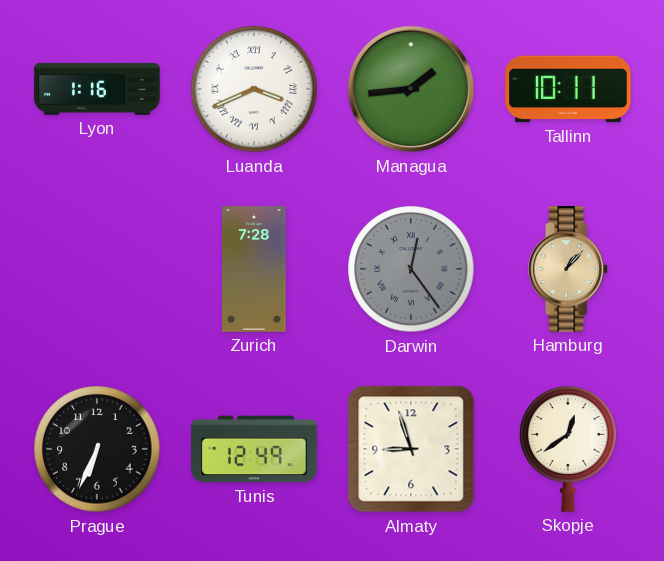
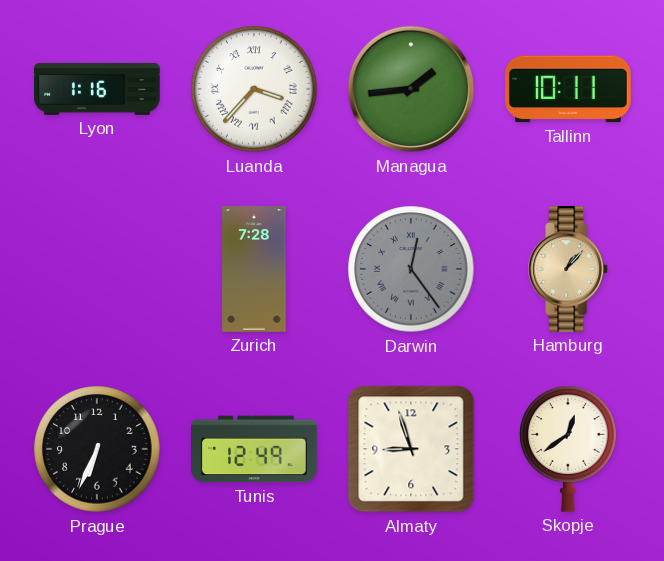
Luanda: 3:41 -> 3:37
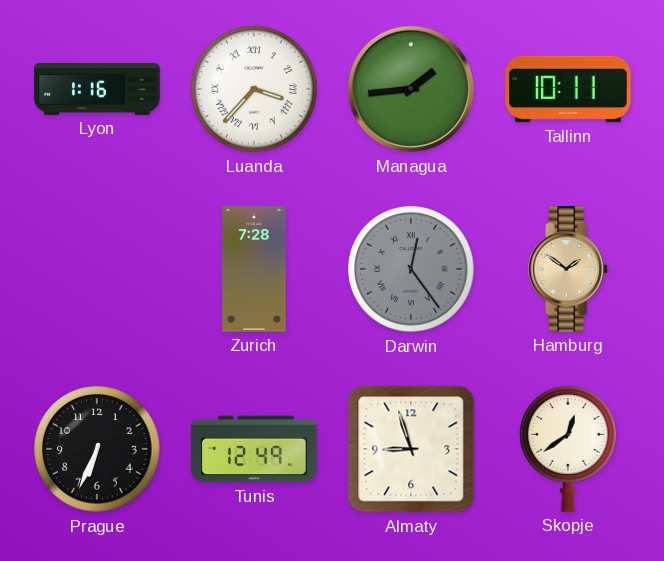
Hamburg: 1:07 -> 1:51
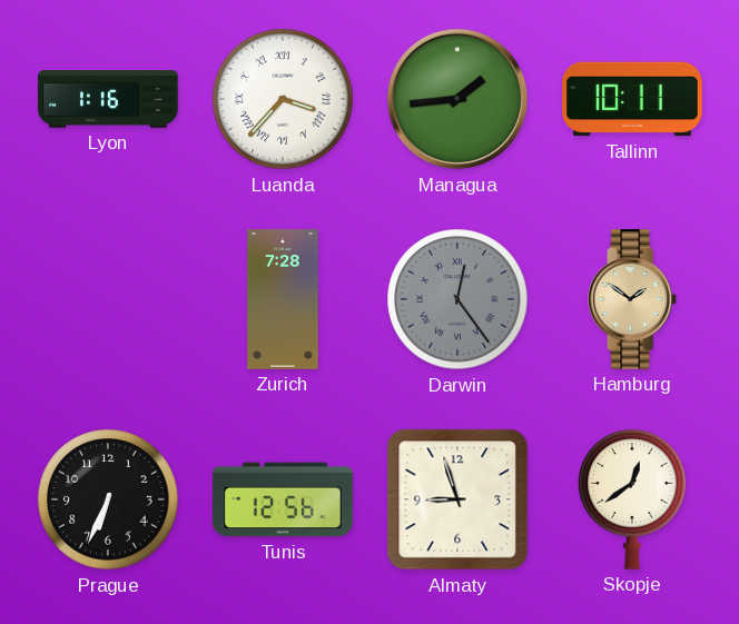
Tunis: 12:49 -> 12:56
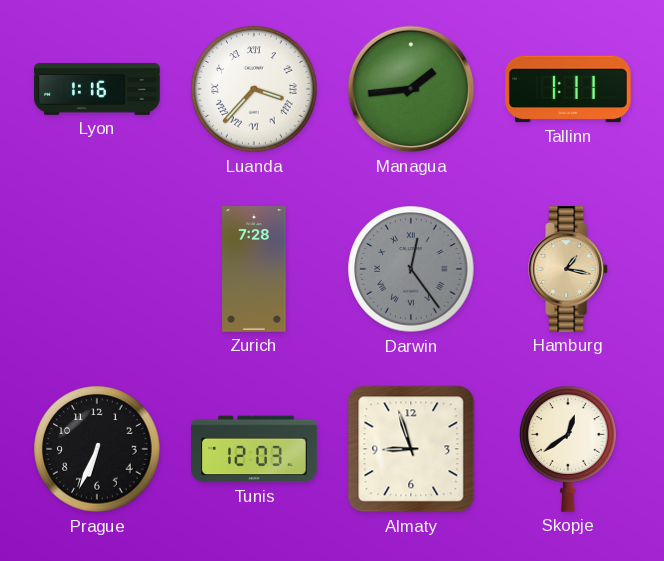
Tallinn: 10:11 -> 1:11
Hamburg: 1:51 -> 1:17
Tunis: 12:56 -> 12:03
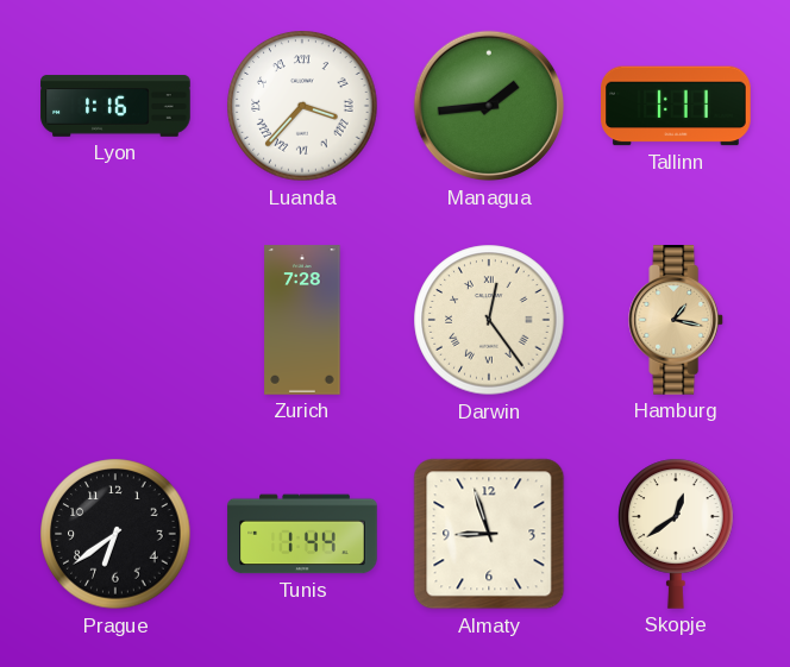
Darwin dial: grey -> cream
Prague: 6:34 -> 6:39
Tunis: 12:03 -> 1:44
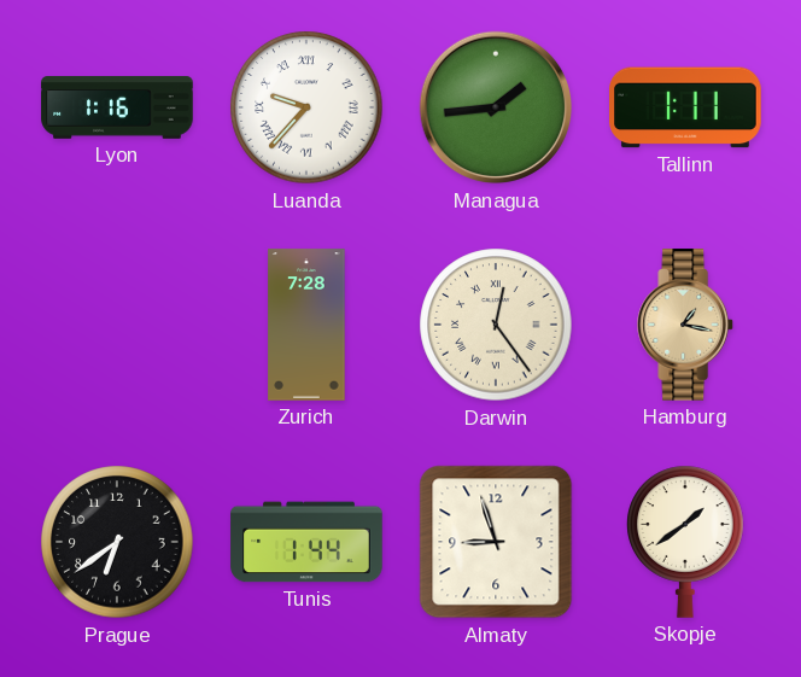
Luanda: 3:37 -> 9:37
Skopje: 12:39 -> 1:39
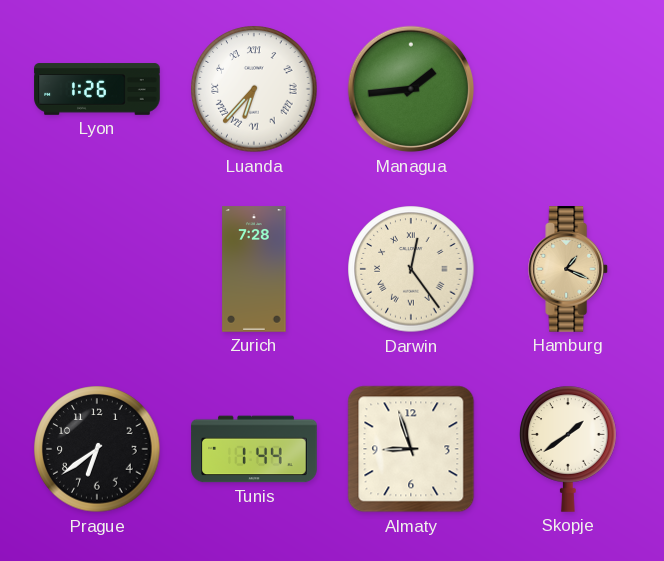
Lyon: 1:16 -> 1:26
Luanda: 9:37 -> 6:37
Tallinn: 1:11 -> none
Hamburg: 1:17 -> 1:19
